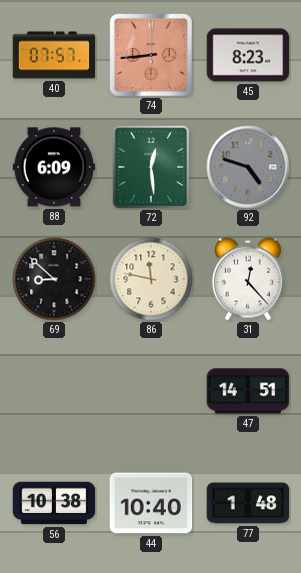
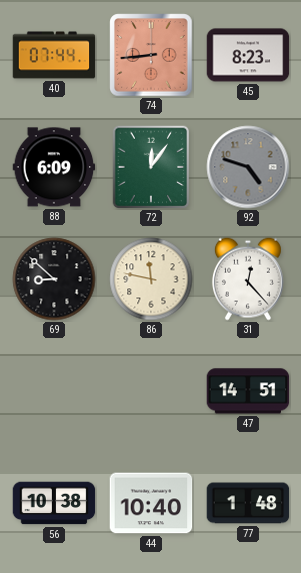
40: 07:57 -> 07:44
72: 12:29 -> 12:06
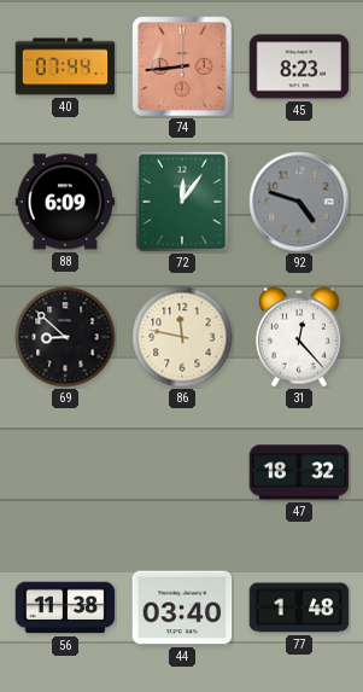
47: 14:51 -> 18:32
56: 10:38 -> 11:38
44: 10:40 -> 03:40
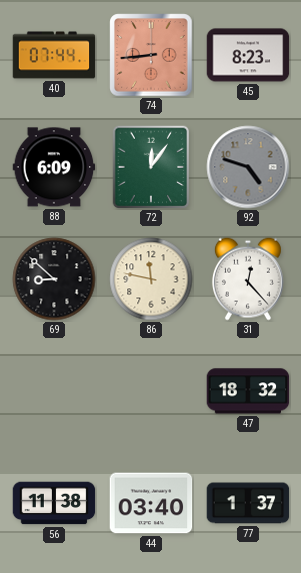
77: 1:48 -> 1:37
